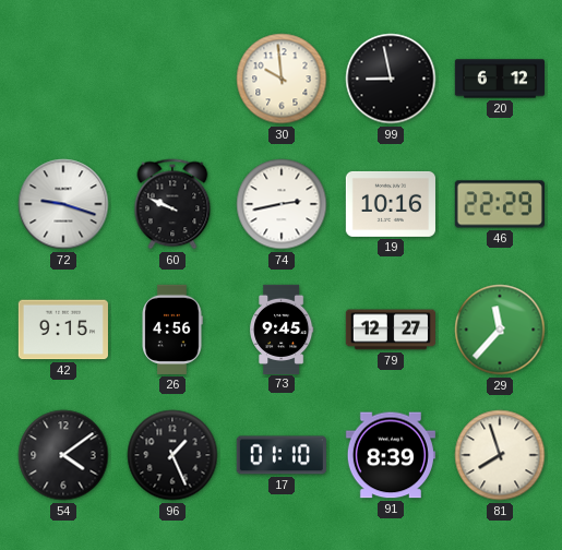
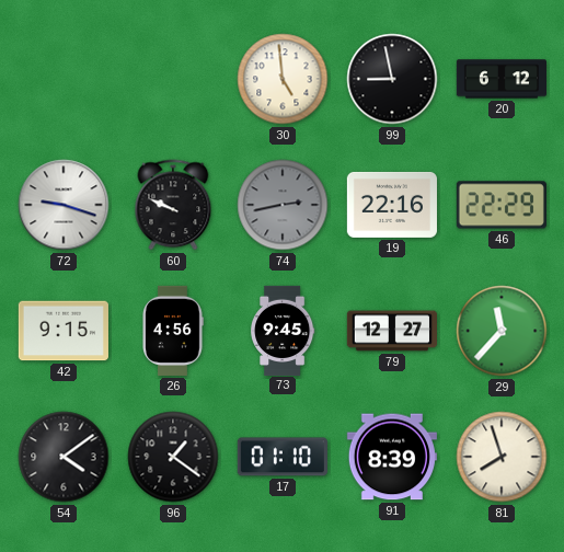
30: 9:59 -> 4:59
74 dial: white -> grey
19: 10:16 -> 22:16
96: 1:26 -> 1:21
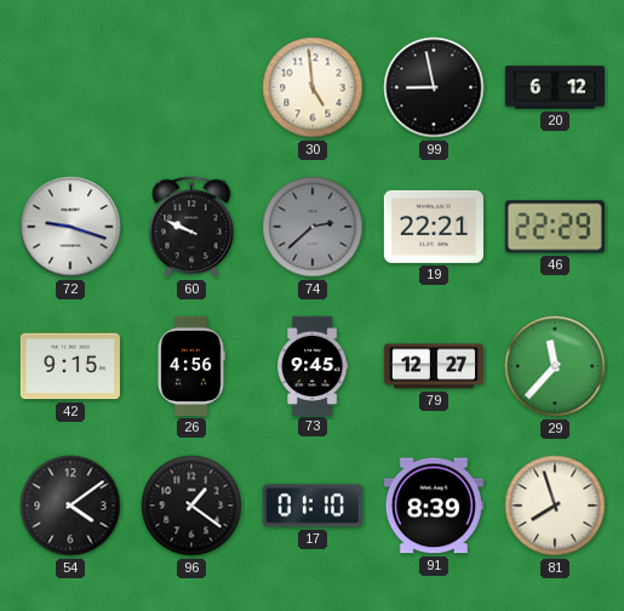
74: 2:43 -> 2:38
19: 22:16 -> 22:21
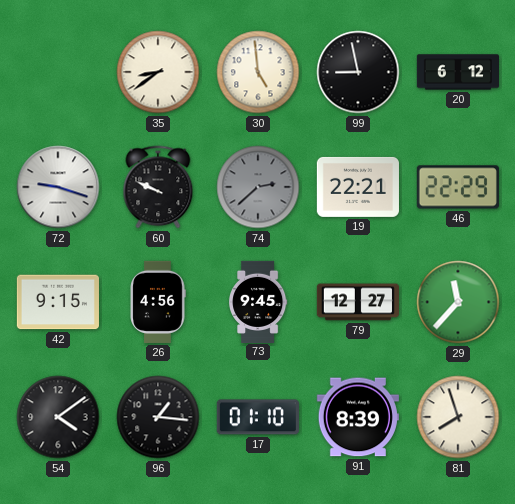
35: none -> 8:39
96: 1:21 -> 1:16
